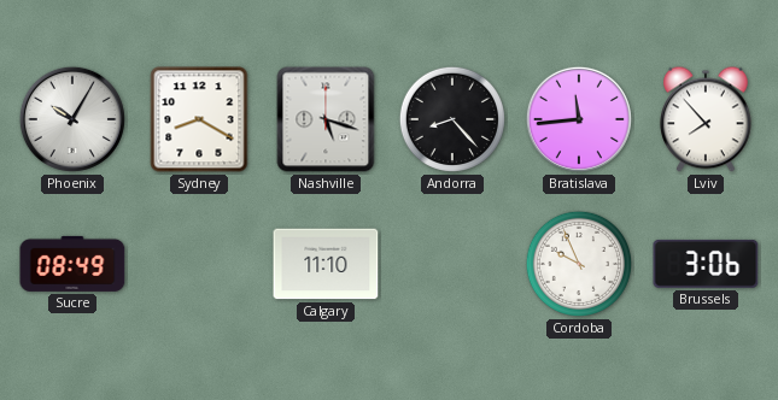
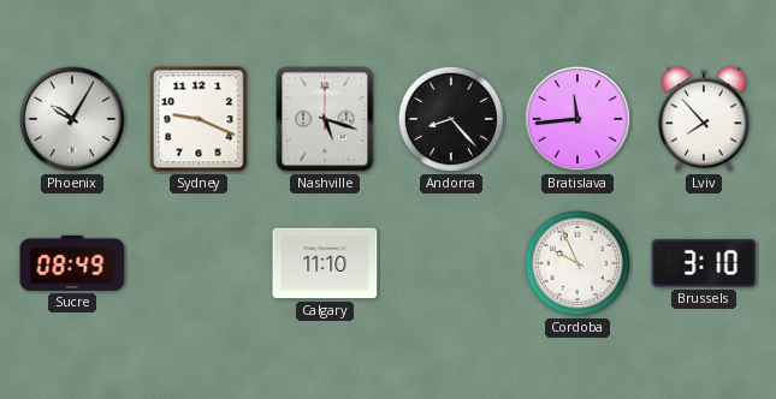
Sydney: 8:20 -> 9:19
Brussels: 3:06 -> 3:10
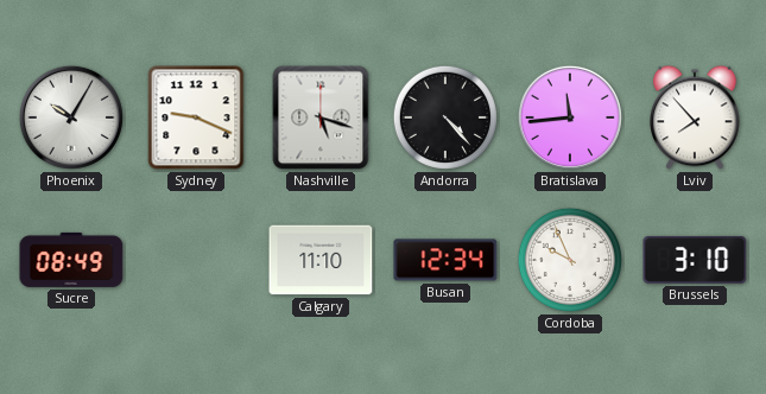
Andorra: 8:23 -> 4:23
Busan: none -> 12:34
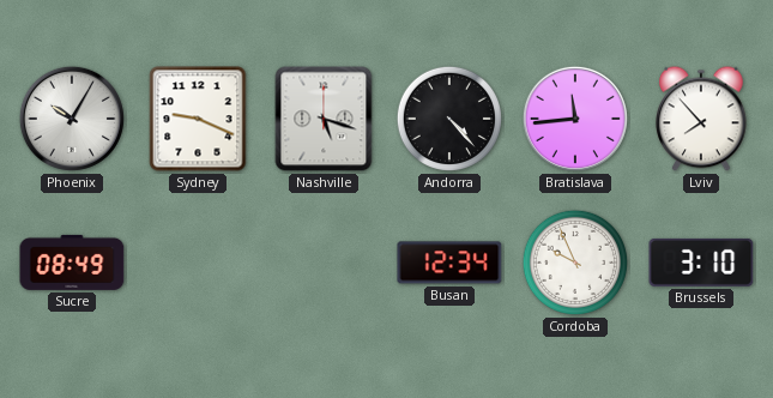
Calgary: 11:10 -> none
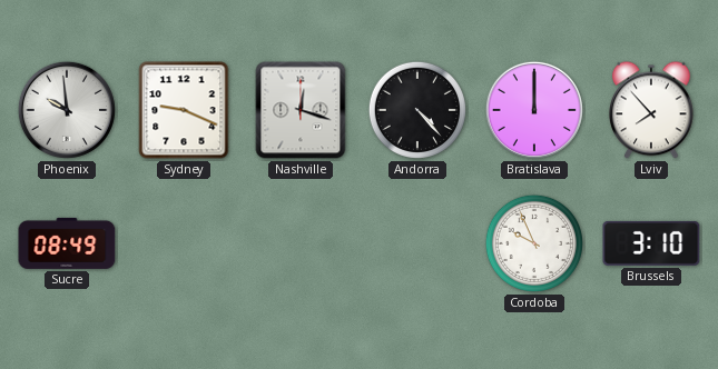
Phoenix: 10:05 -> 9:59
Nashville: 5:18 -> 12:18
Bratislava: 11:44 -> 12:00
Busan: 12:34 -> none
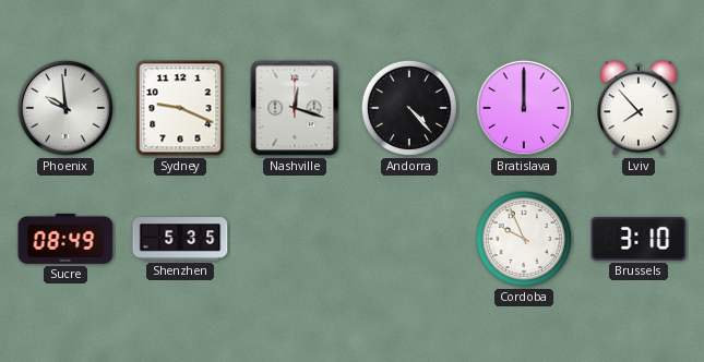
Shenzhen: none -> 5:35
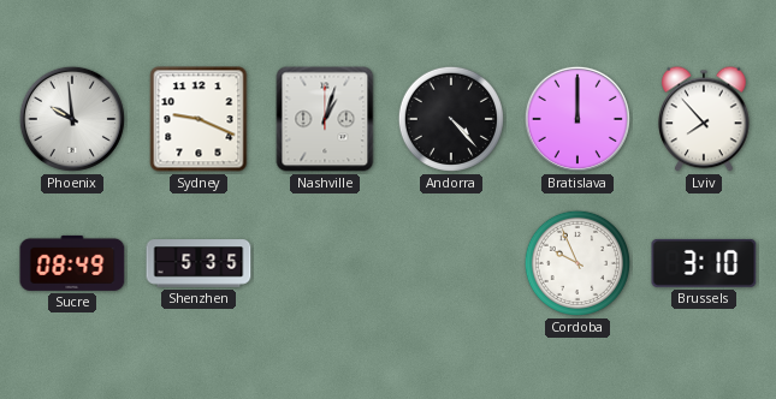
Nashville: 12:18 -> 1:03
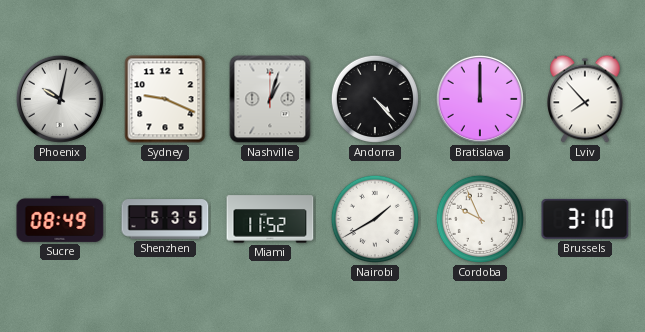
Phoenix: 9:59 -> 10:02
Miami: none -> 11:52
Nairobi: none -> 1:40
